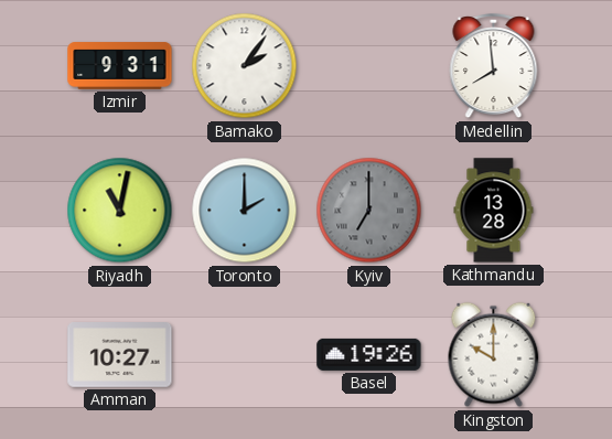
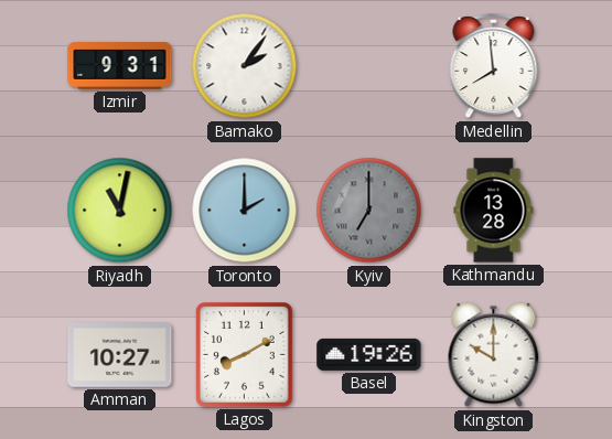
Lagos: none -> 8:10
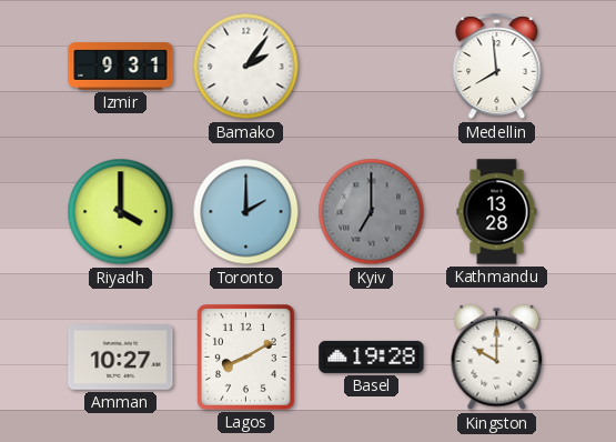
Riyadh: 11:02 -> 4:00
Basel: 19:26 -> 19:28
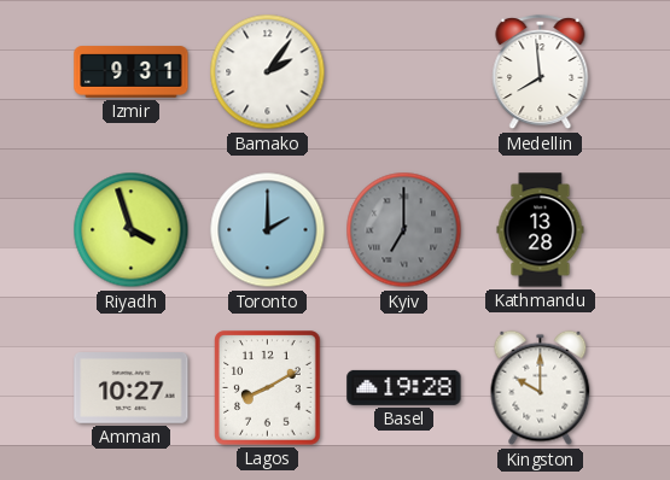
Riyadh: 4:00 -> 3:57
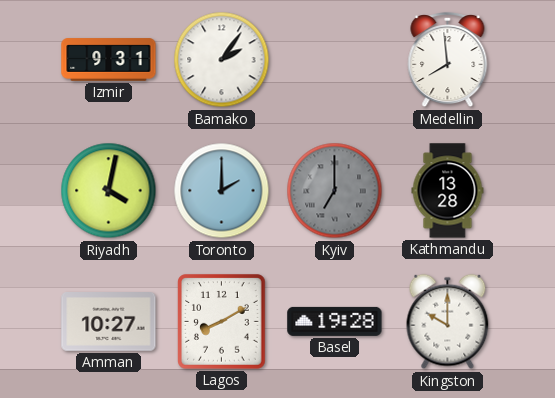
Riyadh: 3:57 -> 4:02
